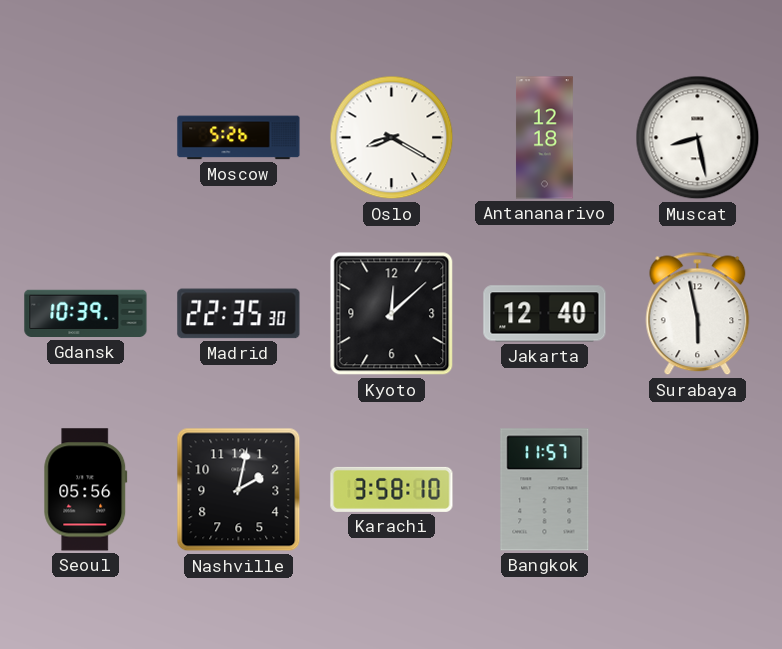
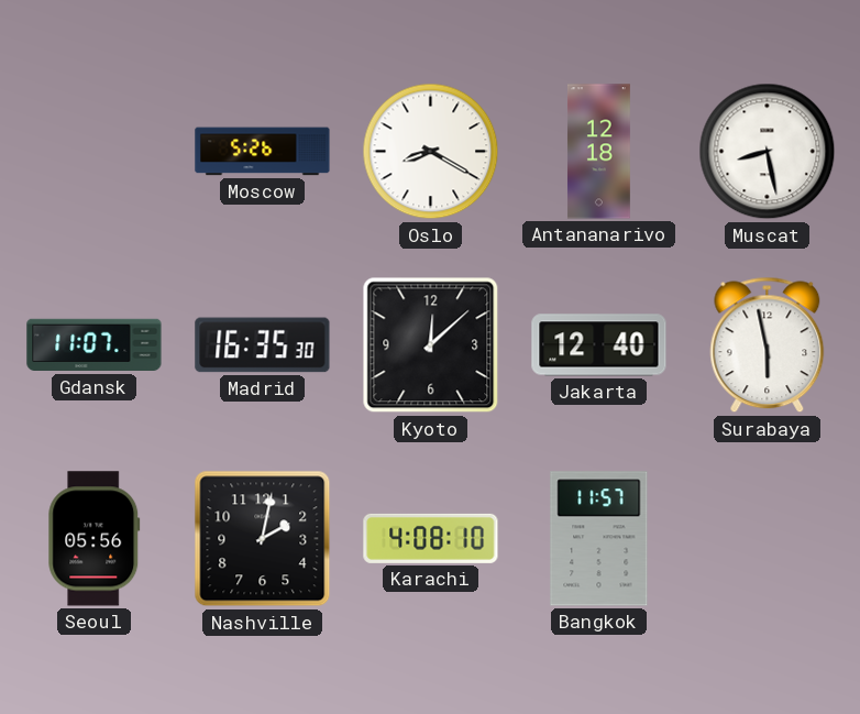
Gdansk: 10:39 -> 11:07
Madrid: 22:35 -> 16:35
Karachi: 3:58 -> 4:08
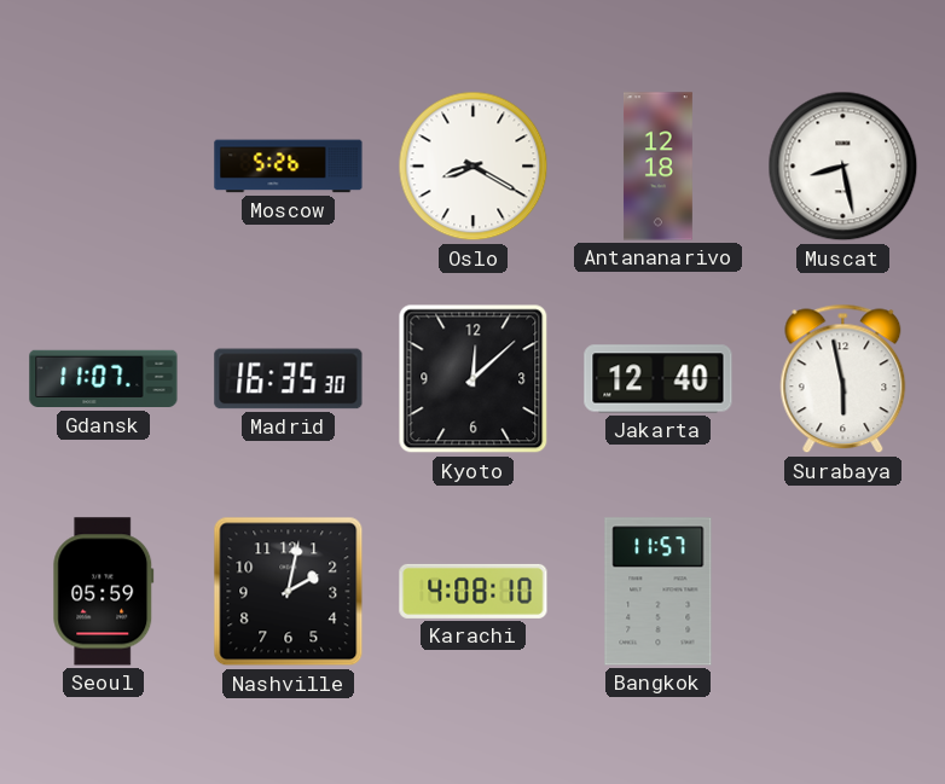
Seoul: 05:56 -> 05:59
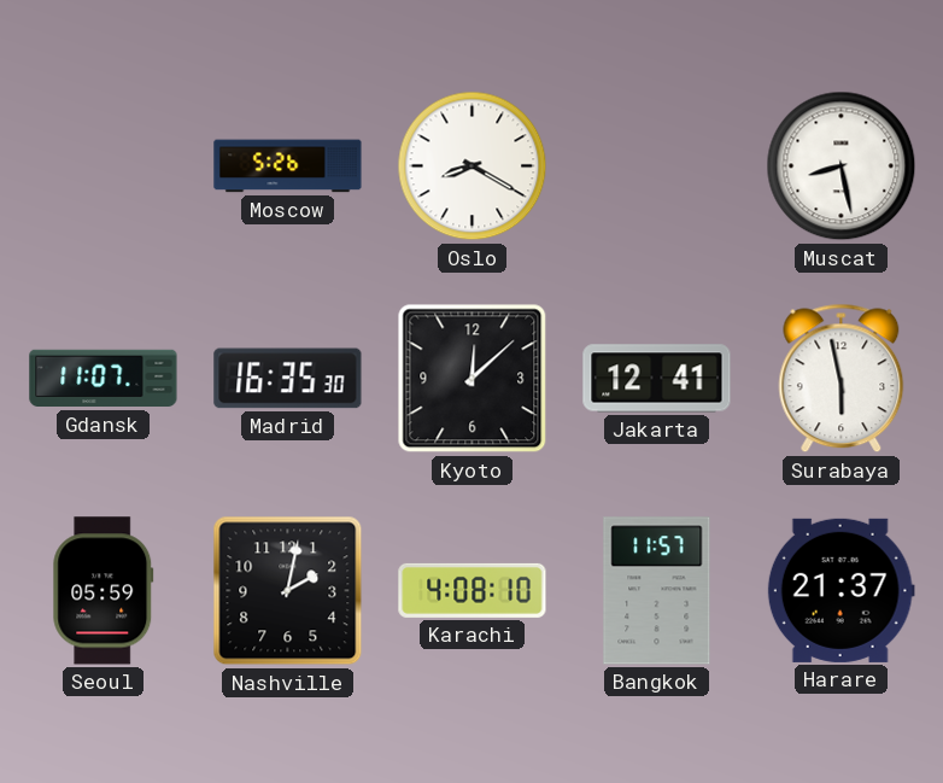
Antananarivo: 12:18 -> none
Jakarta: 12:40 -> 12:41
Harare: none -> 21:37
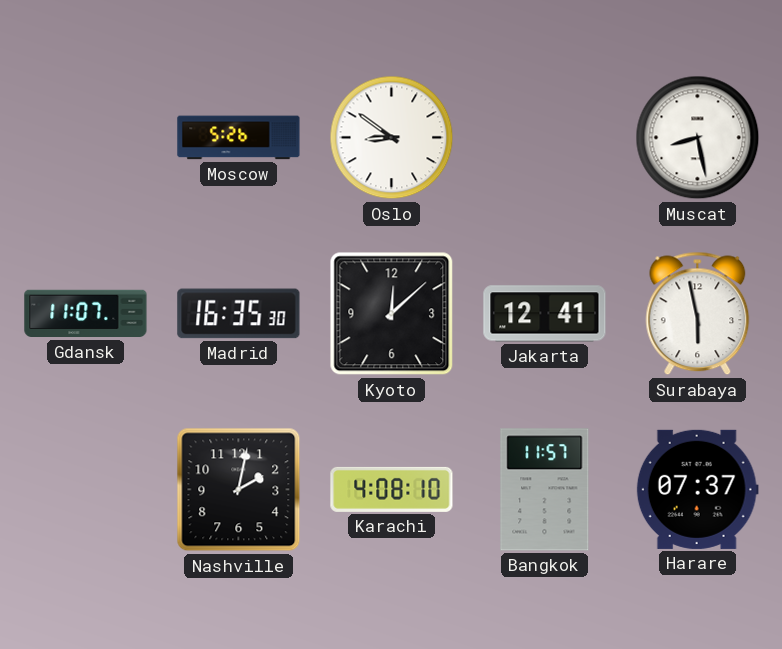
Oslo: 8:20 -> 8:51
Seoul: 05:59 -> none
Harare: 21:37 -> 07:37
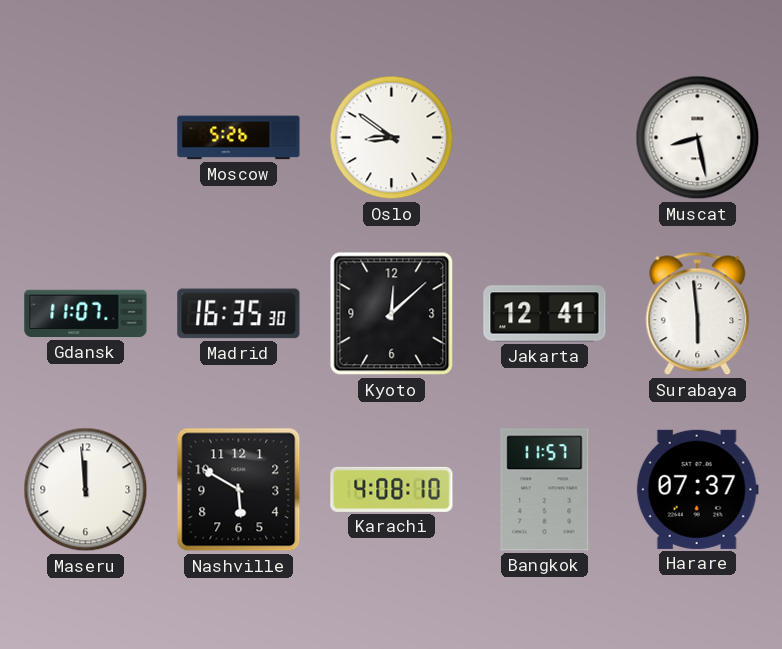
Surabaya: 5:58 -> 5:59
Maseru: none -> 11:59
Nashville: 2:02 -> 5:50
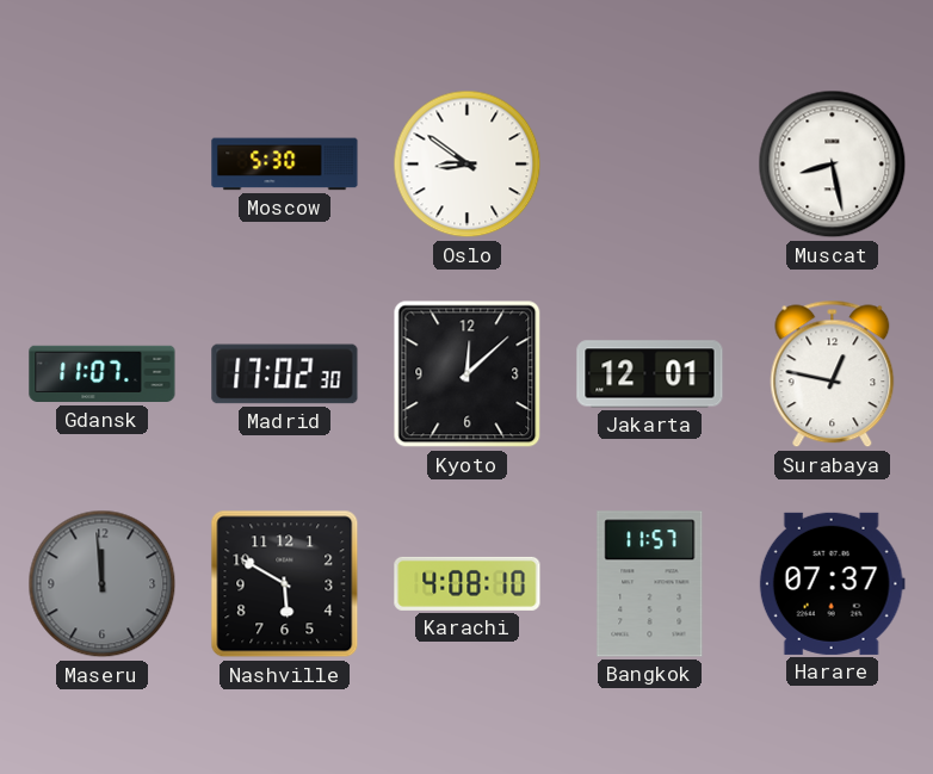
Moscow: 5:26 -> 5:30
Madrid: 16:35 -> 17:02
Jakarta: 12:41 -> 12:01
Surabaya: 5:59 -> 12:47
Maseru dial: white -> grey
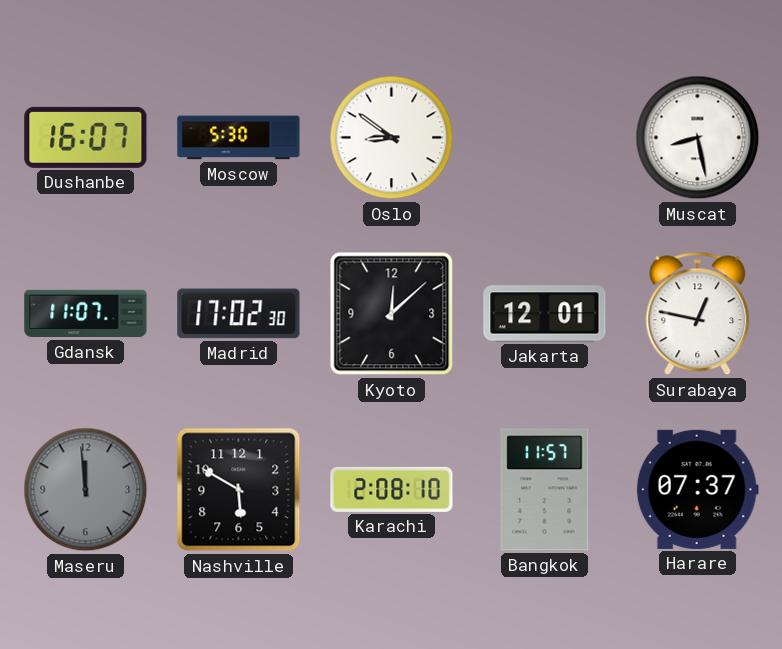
Dushanbe: none -> 16:07
Karachi: 4:08 -> 2:08
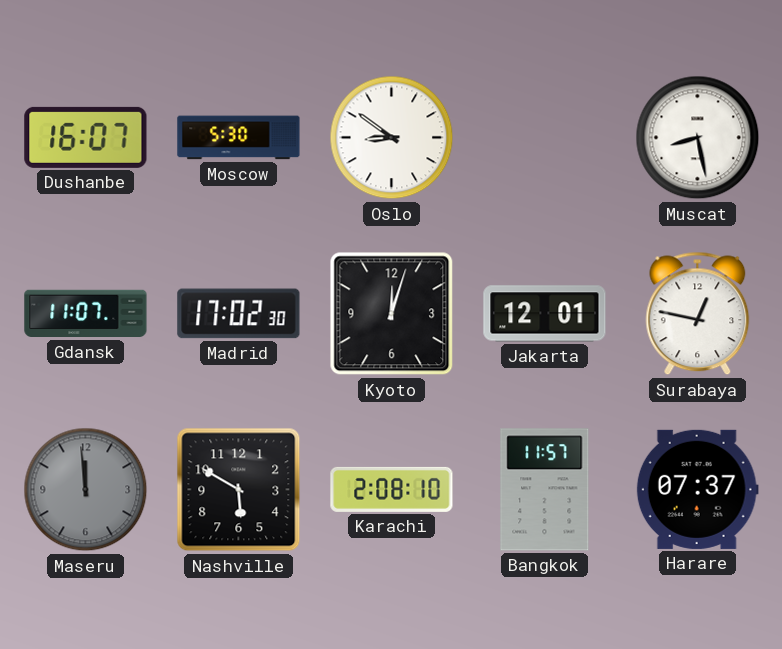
Kyoto: 12:08 -> 12:03
